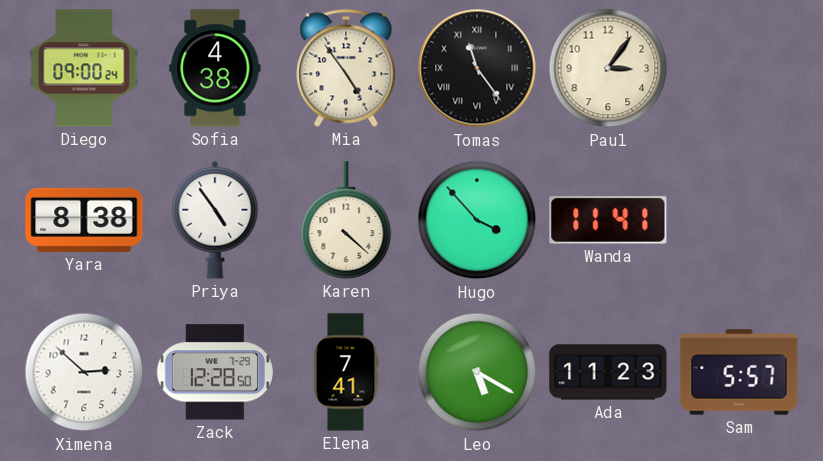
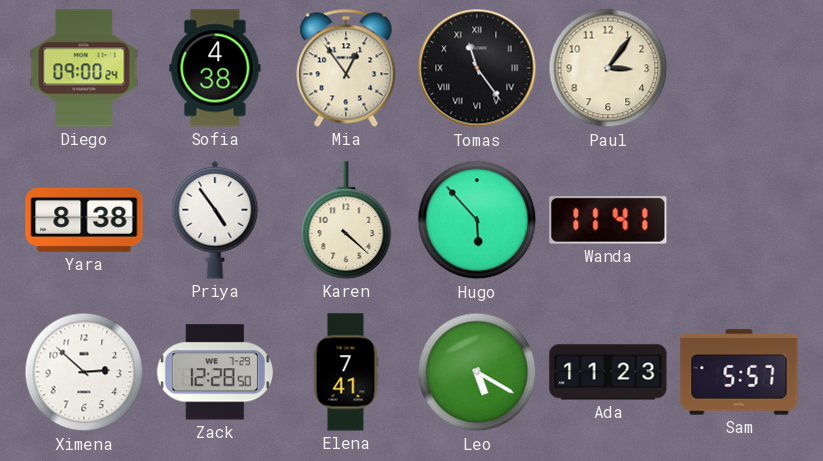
Mia: 4:54 -> 12:54
Hugo: 3:53 -> 5:53
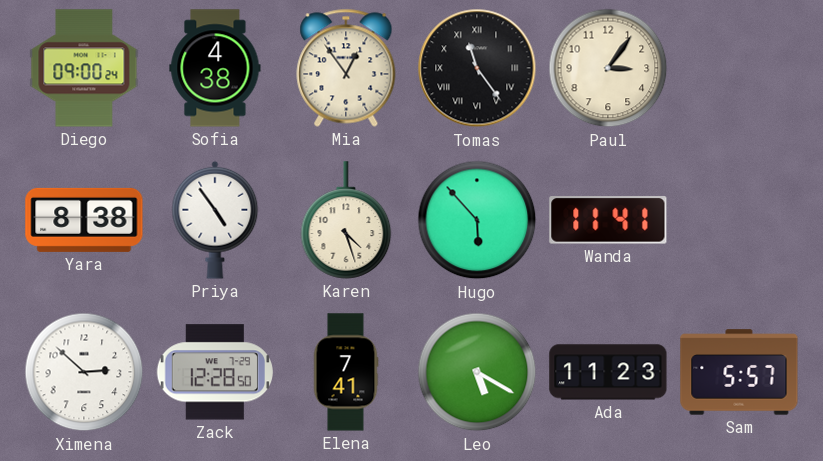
Karen: 4:22 -> 4:27
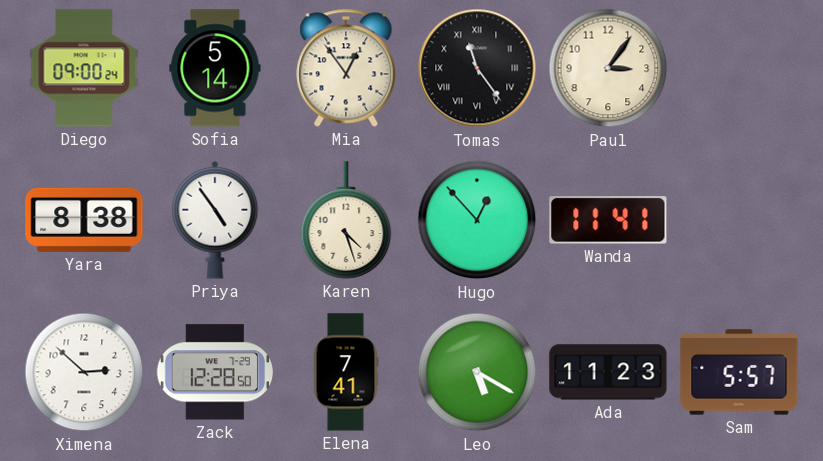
Sofia: 4:38 -> 5:14
Hugo: 5:53 -> 12:53
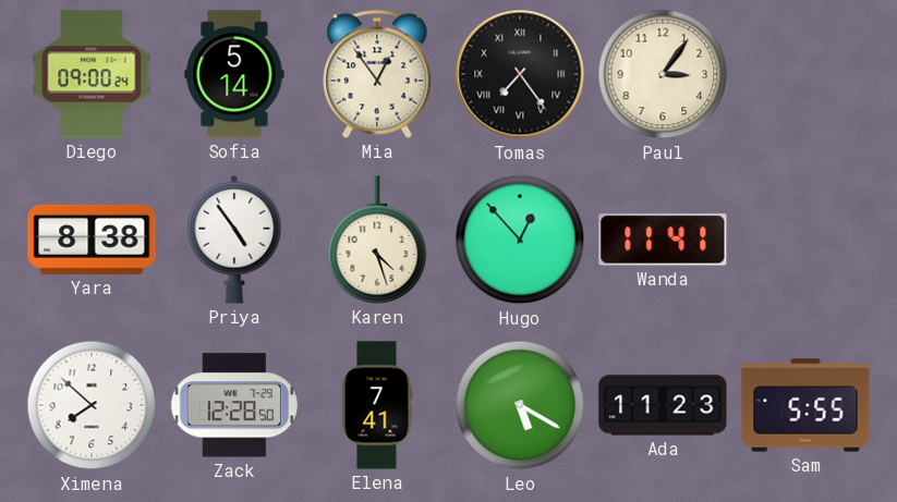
Tomas: 11:24 -> 7:24
Ximena: 2:52 -> 7:52
Sam: 5:57 -> 5:55
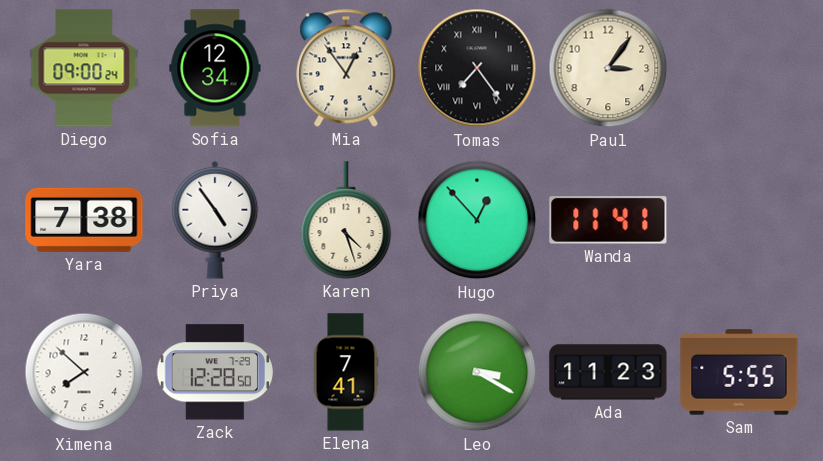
Sofia: 5:14 -> 12:34
Yara: 8:38 -> 7:38
Leo: 5:20 -> 3:20
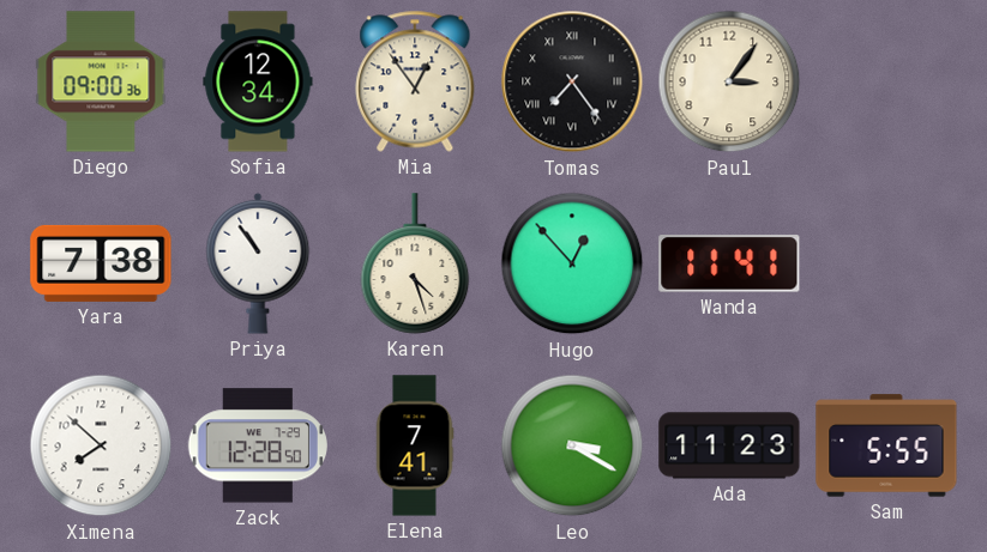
Diego: 09:00:24 -> 09:00:36
Priya: 4:54 -> 10:54
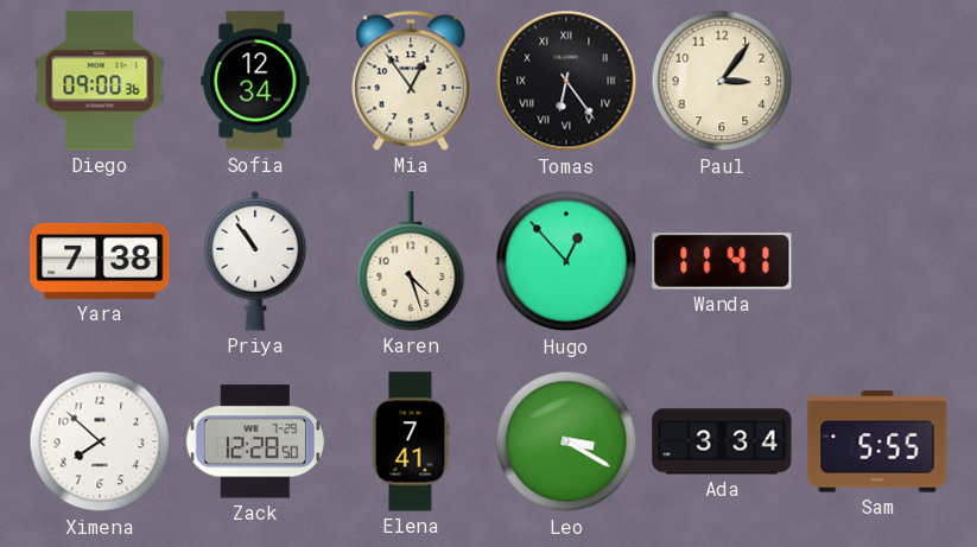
Tomas: 7:24 -> 6:24
Ada: 11:23 -> 3:34
